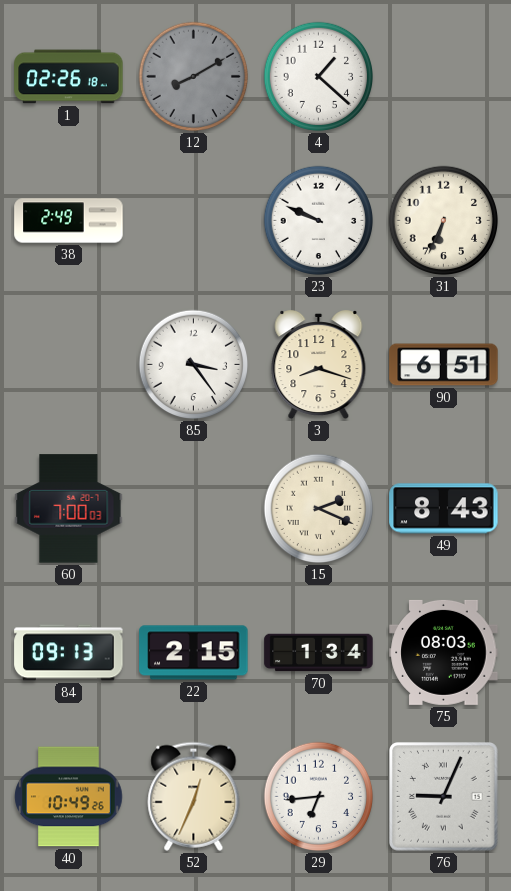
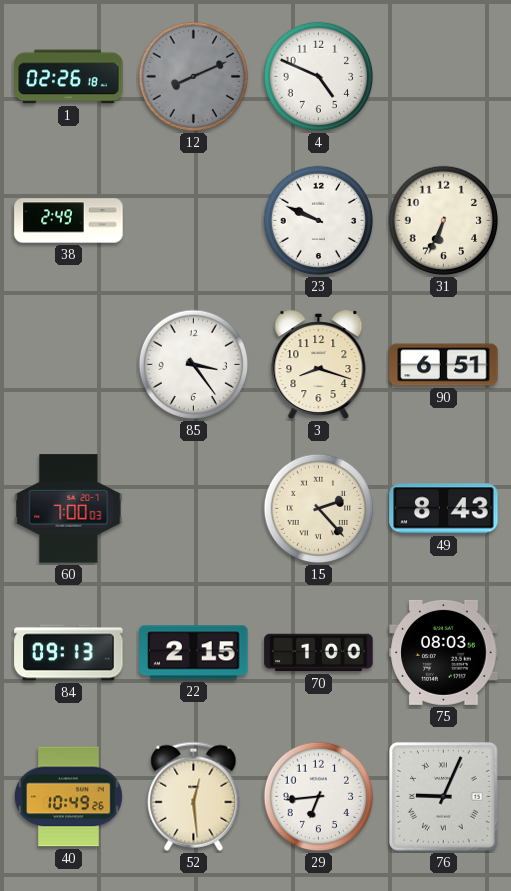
12: 8:10 -> 8:11
4: 1:22 -> 4:49
15: 2:19 -> 2:23
70: 1:34 -> 1:00
52: 12:34 -> 12:29
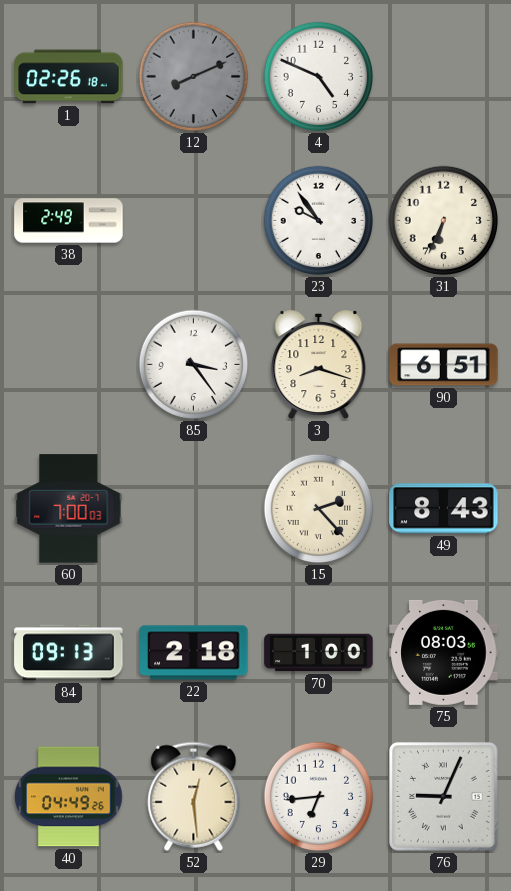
23: 9:49 -> 9:54
22: 2:15 -> 2:18
40: 10:49 -> 04:49
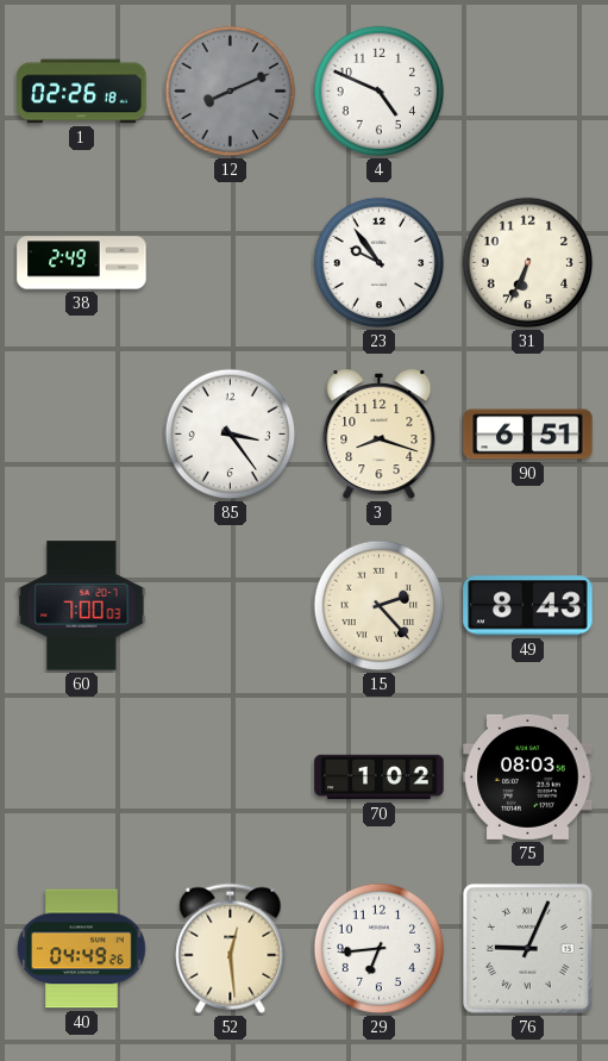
84: 09:13 -> none
22: 2:18 -> none
70: 1:00 -> 1:02
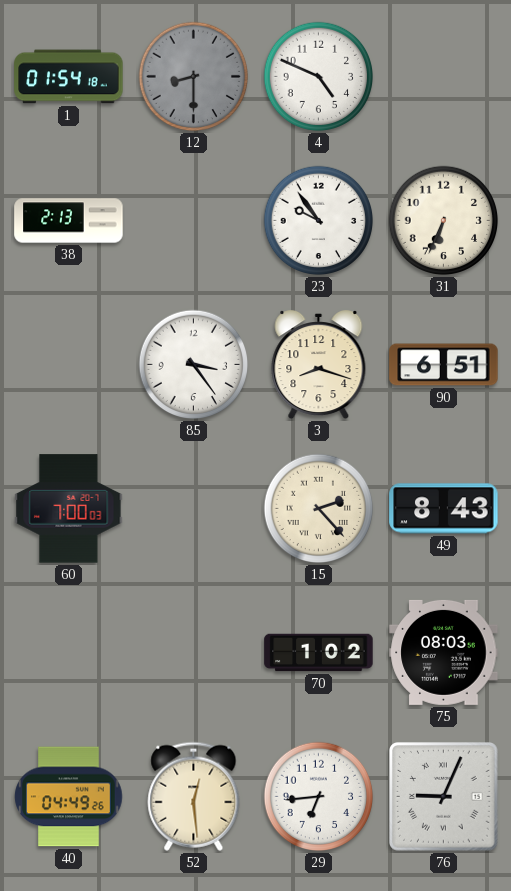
1: 02:26 -> 01:54
12: 8:11 -> 8:30
38: 2:49 -> 2:13
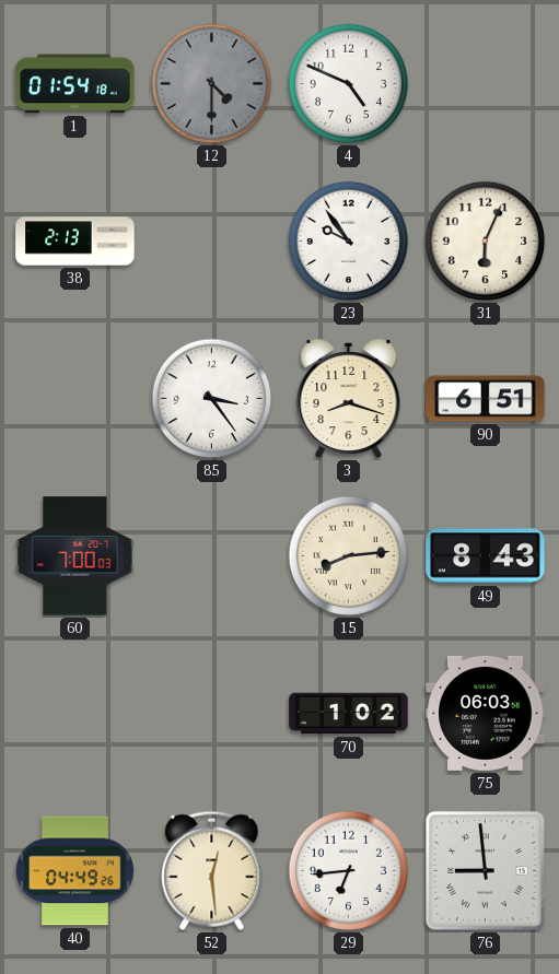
12: 8:30 -> 4:30
31: 6:34 -> 6:04
15: 2:23 -> 8:14
75: 08:03 -> 06:03
76: 9:04 -> 8:59
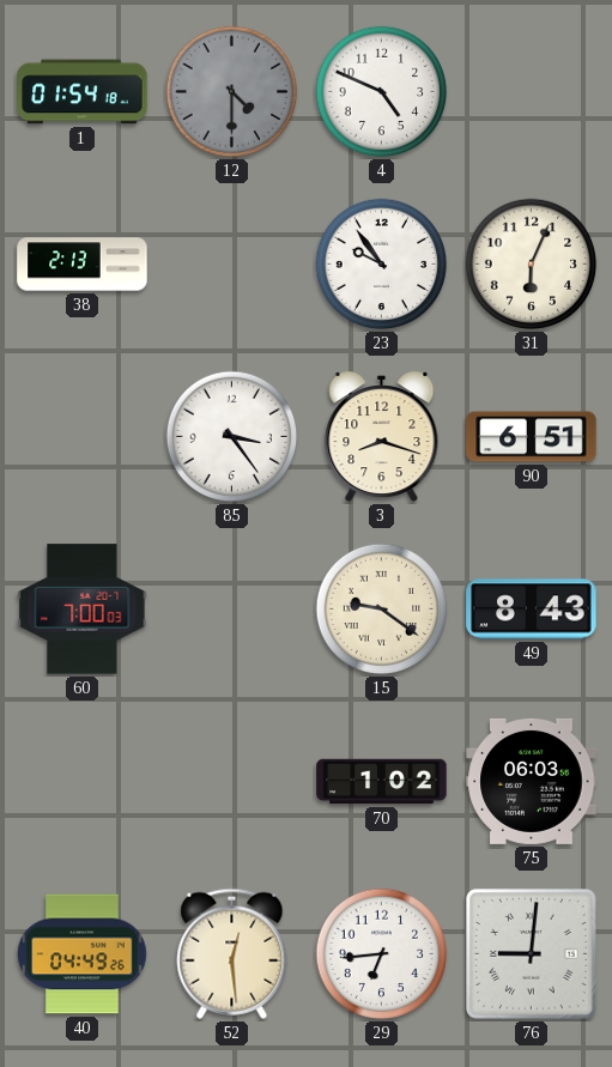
15: 8:14 -> 9:21
76: 8:59 -> 9:01
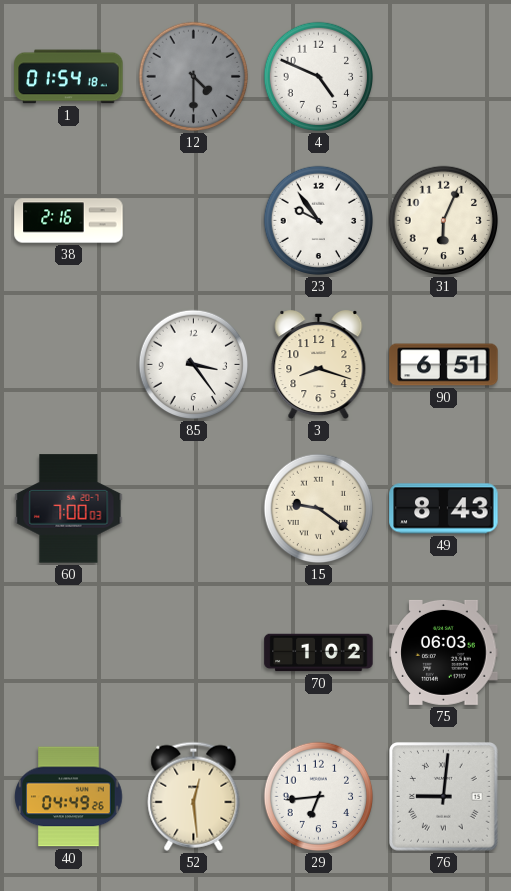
38: 2:13 -> 2:16
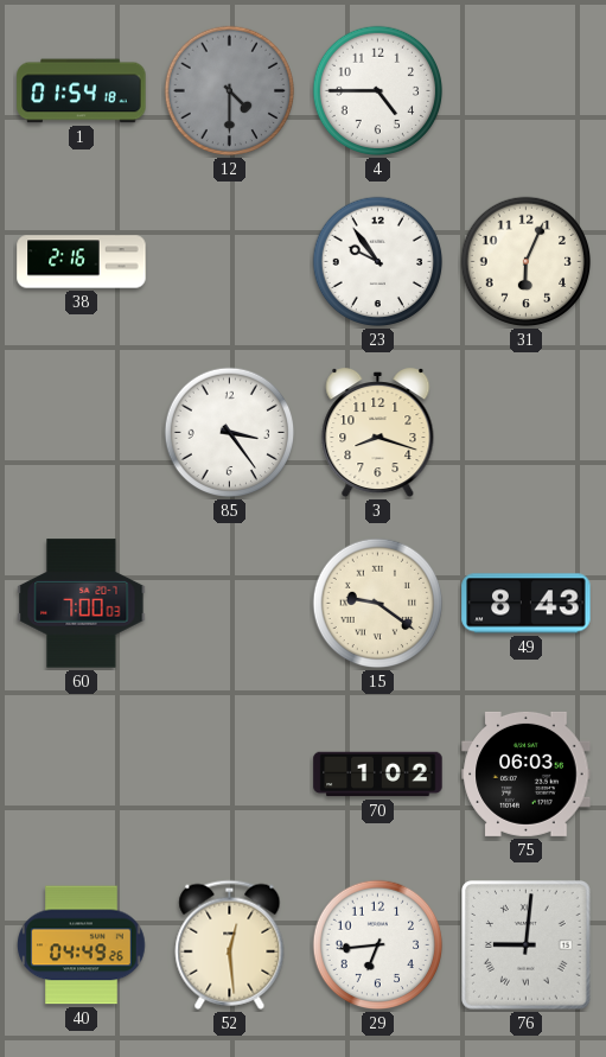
4: 4:49 -> 4:45
90: 6:51 -> none
